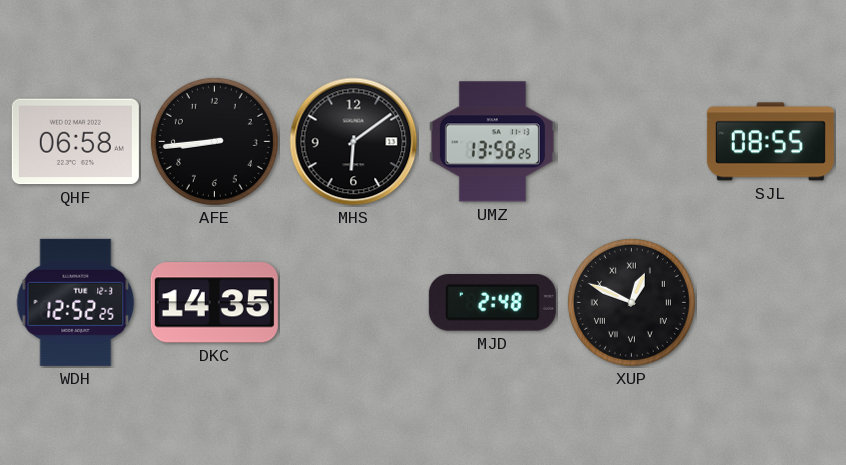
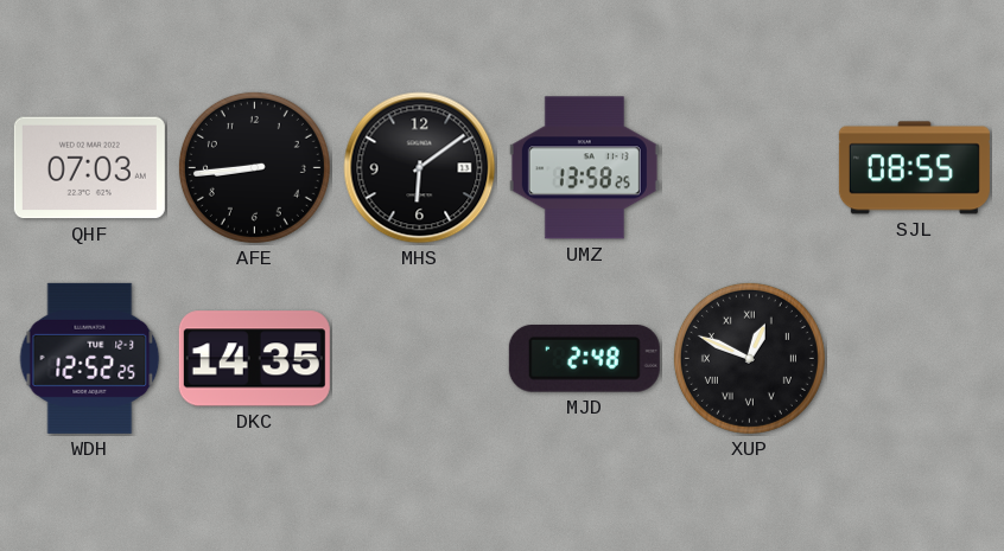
QHF: 06:58 -> 07:03
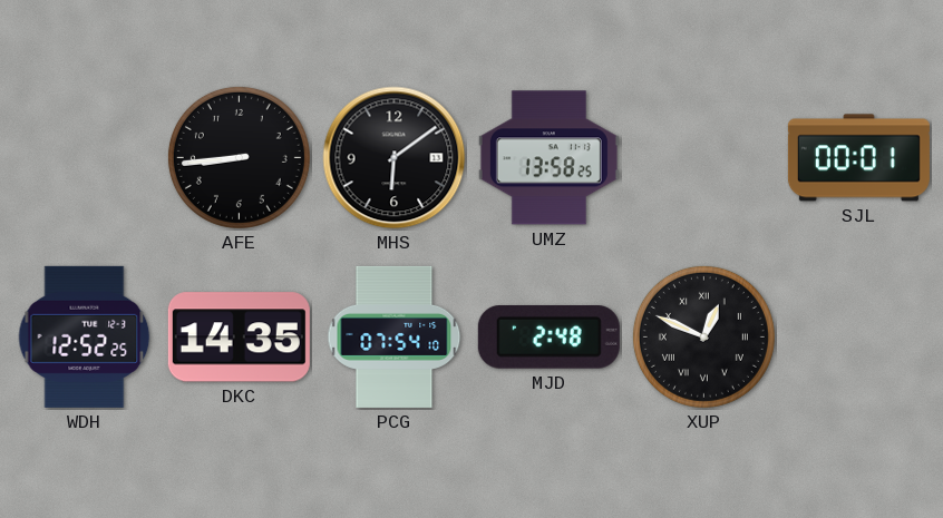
QHF: 07:03 -> none
SJL: 08:55 -> 00:01
PCG: none -> 07:54
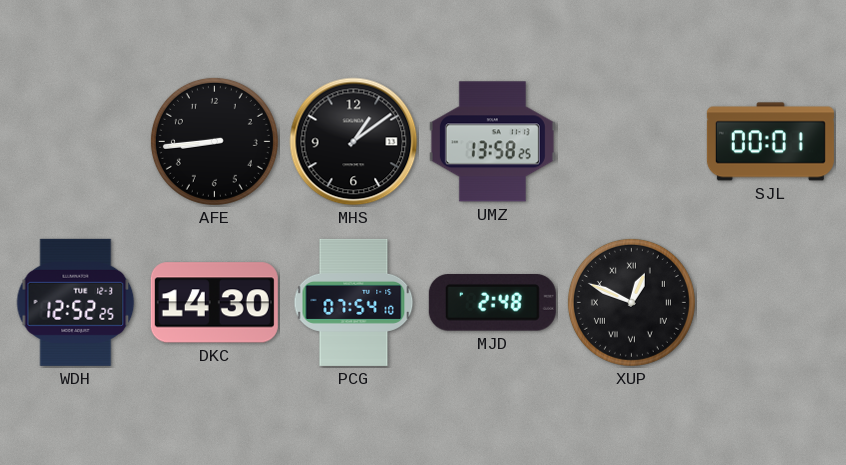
MHS: 6:09 -> 1:09
DKC: 14:35 -> 14:30
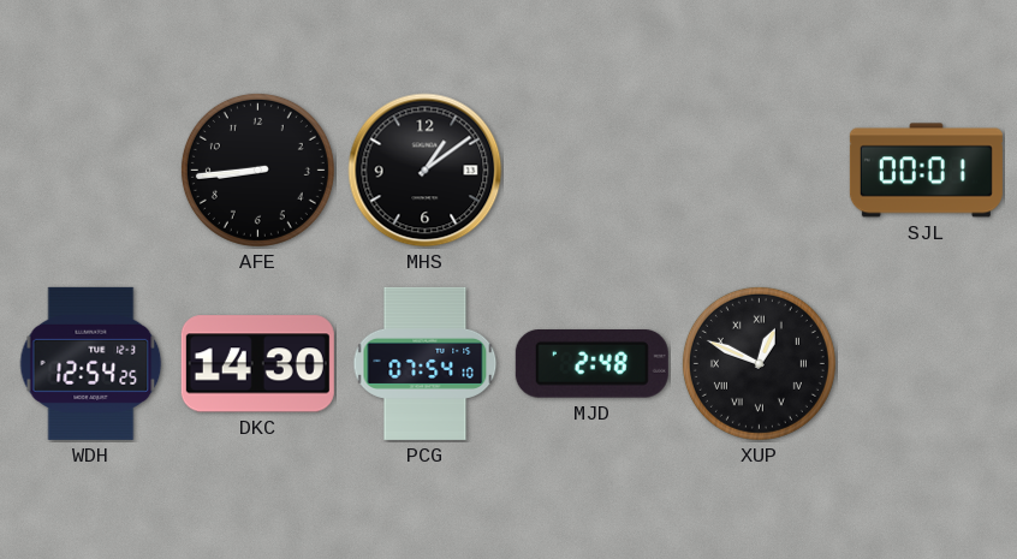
UMZ: 13:58 -> none
WDH: 12:52 -> 12:54
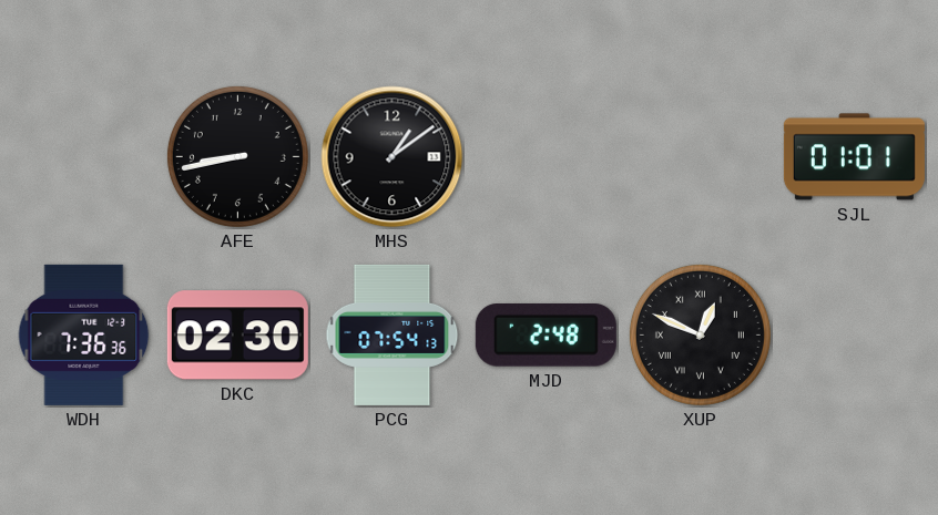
AFE: 8:44 -> 8:43
SJL: 00:01 -> 01:01
WDH: 12:54 -> 7:36
DKC: 14:30 -> 02:30
PCG: 07:54:10 -> 07:54:13
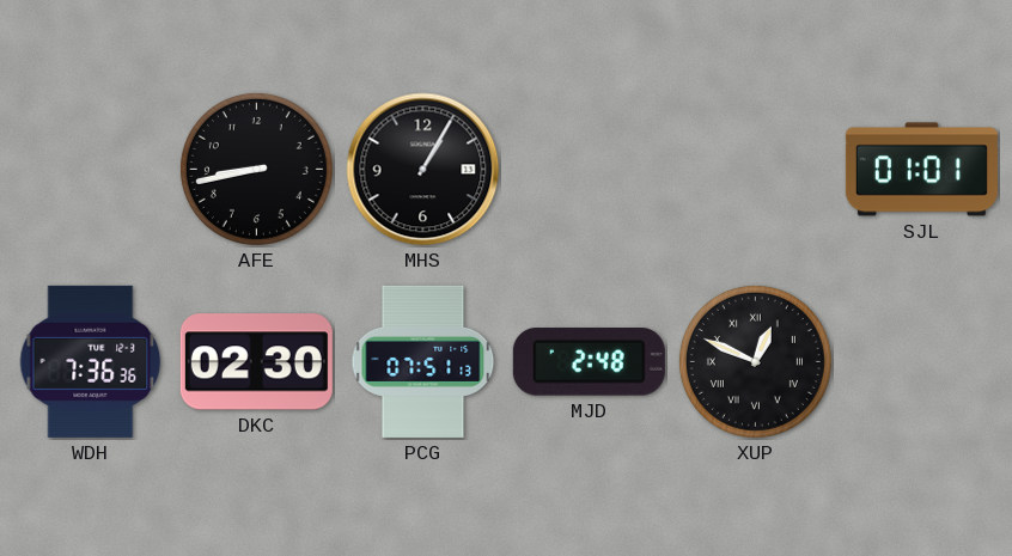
MHS: 1:09 -> 1:05
PCG: 07:54 -> 07:51
